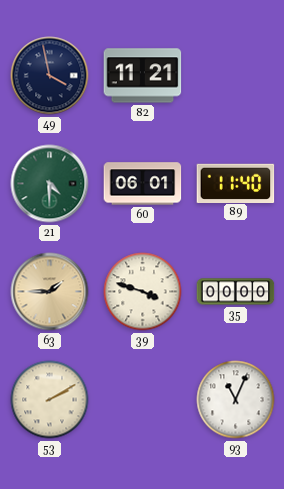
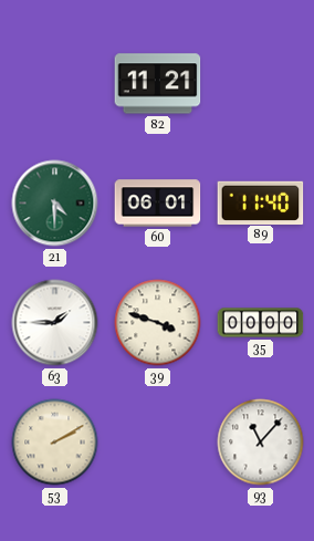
49: 3:58 -> none
63 dial: champagne -> white
93: 11:04 -> 11:07
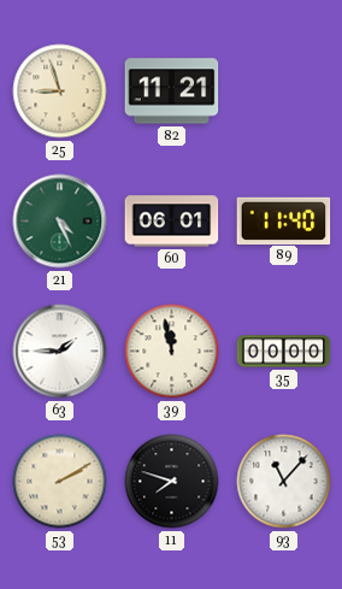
25: none -> 8:57
21: 4:30 -> 4:26
39: 3:48 -> 11:58
11: none -> 7:48
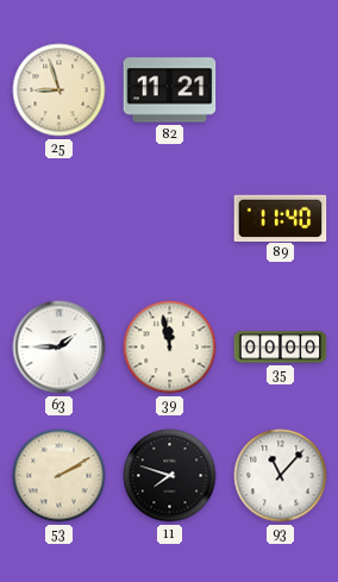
21: 4:26 -> none
60: 06:01 -> none
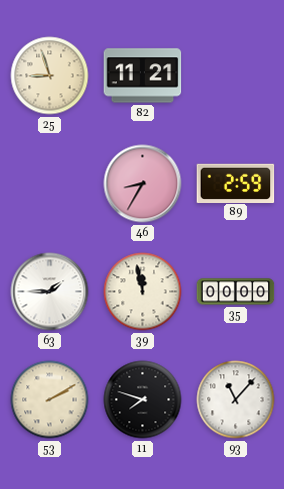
46: none -> 8:35
89: 11:40 -> 2:59
